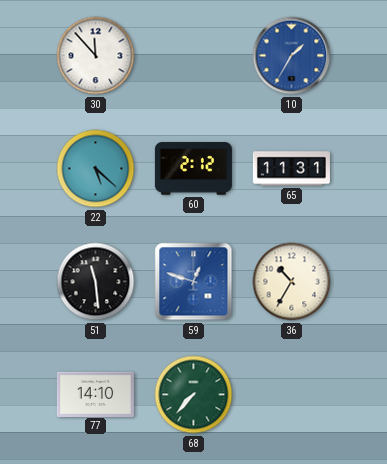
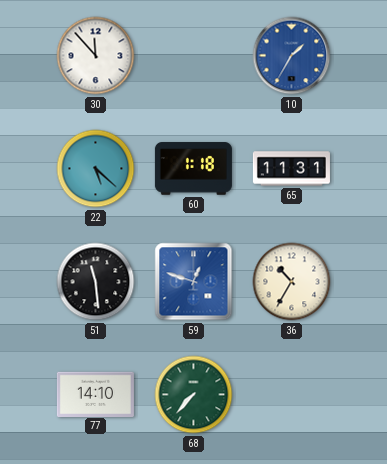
60: 2:12 -> 1:18
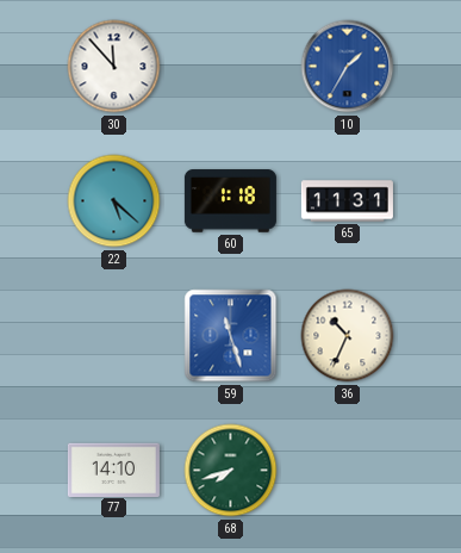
51: 11:29 -> none
59: 12:48 -> 11:27
36: 10:35 -> 10:34
68: 7:37 -> 7:42
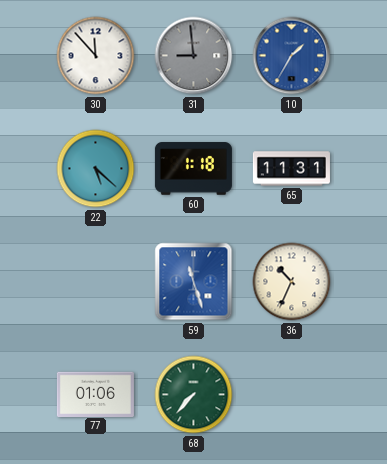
31: none -> 8:59
77: 14:10 -> 01:06
68: 7:42 -> 7:37
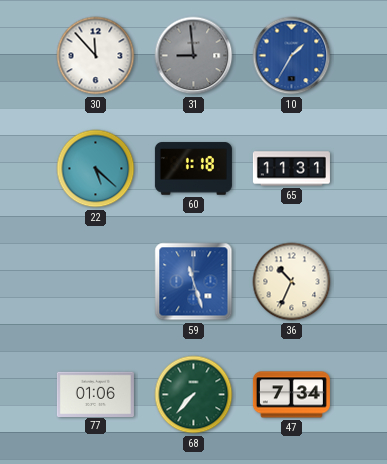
47: none -> 7:34
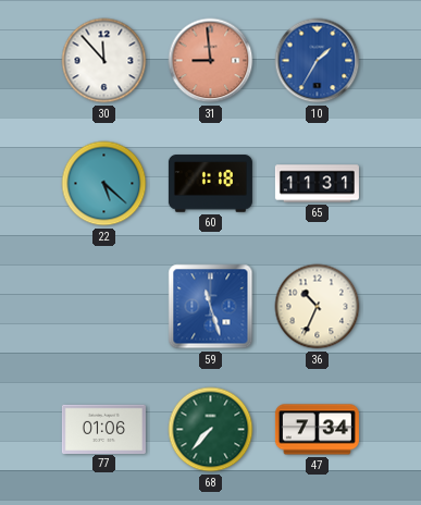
31 dial: grey -> salmon
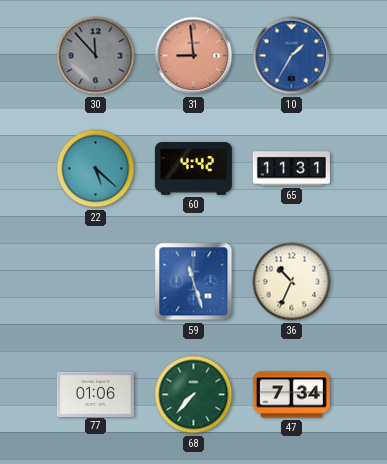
30 dial: white -> grey
60: 1:18 -> 4:42
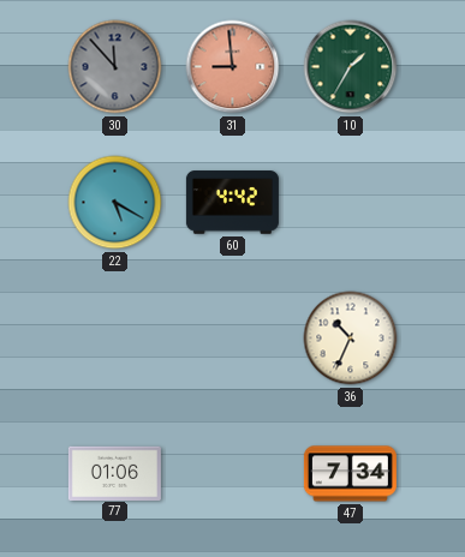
10 dial: blue -> green
22: 5:22 -> 5:20
65: 11:31 -> none
59: 11:27 -> none
68: 7:37 -> none
